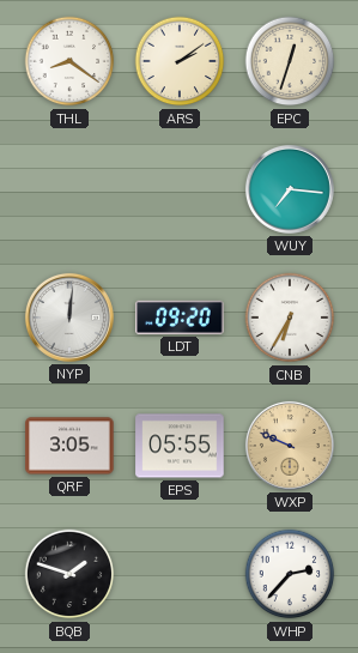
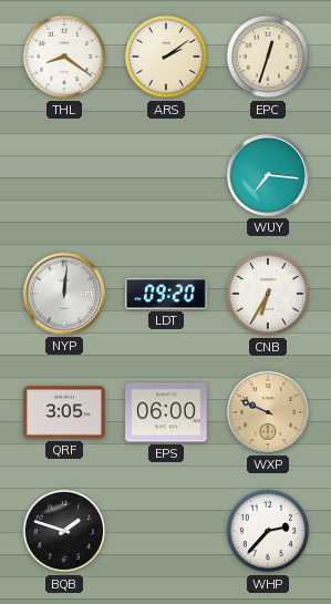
EPS: 05:55 -> 06:00
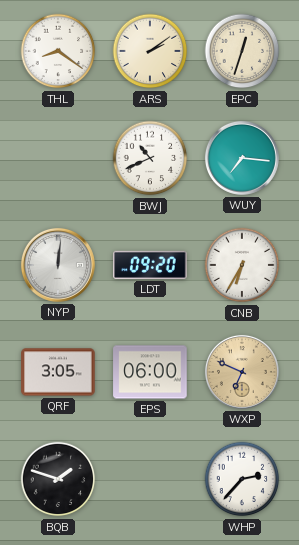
BWJ: none -> 10:41
WXP: 9:49 -> 6:49
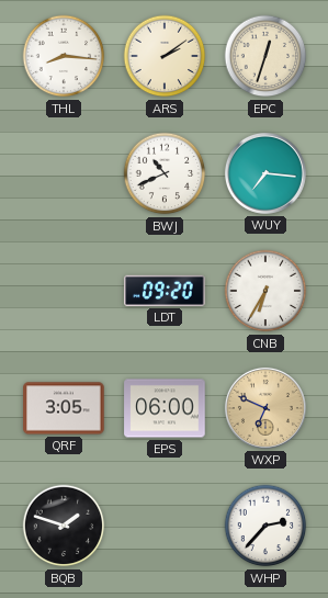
THL: 8:21 -> 8:16
NYP: 12:01 -> none
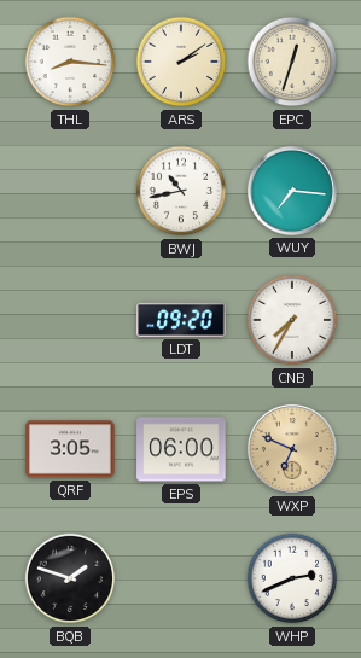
BWJ: 10:41 -> 10:43
CNB: 6:35 -> 7:35
WHP: 2:37 -> 2:41
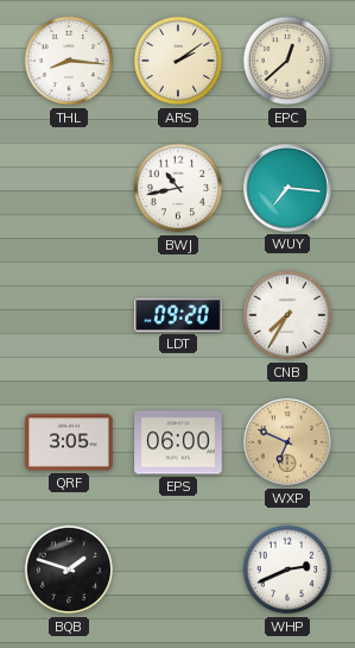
EPC: 12:33 -> 12:38
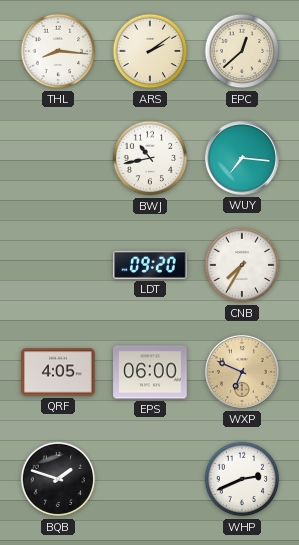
QRF: 3:05 -> 4:05
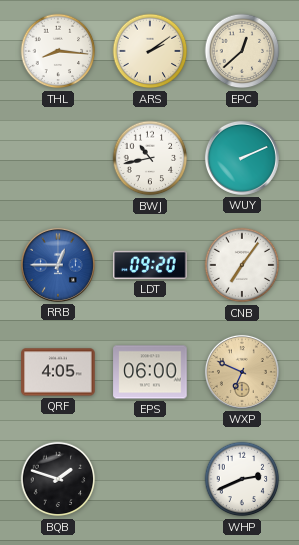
WUY: 7:16 -> 2:11
RRB: none -> 12:45
CNB: 7:35 -> 7:06
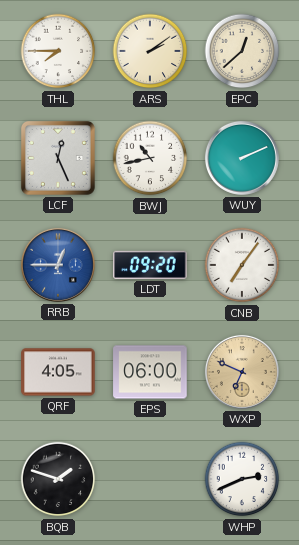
THL: 8:16 -> 7:45
LCF: none -> 12:26
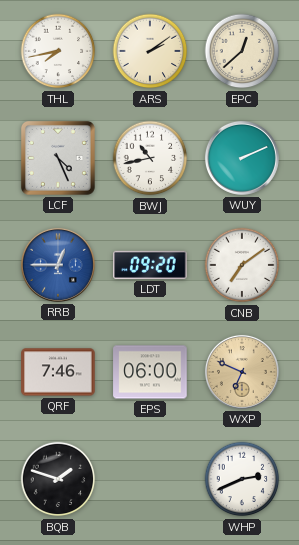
THL: 7:45 -> 7:43
LCF: 12:26 -> 4:26
CNB: 7:06 -> 7:09
QRF: 4:05 -> 7:46
